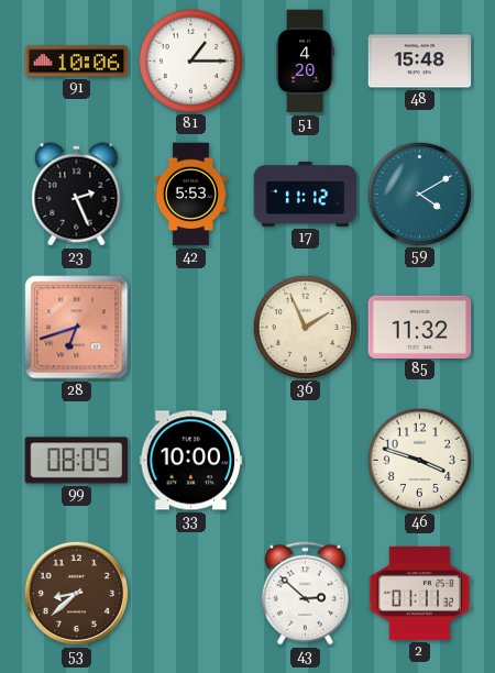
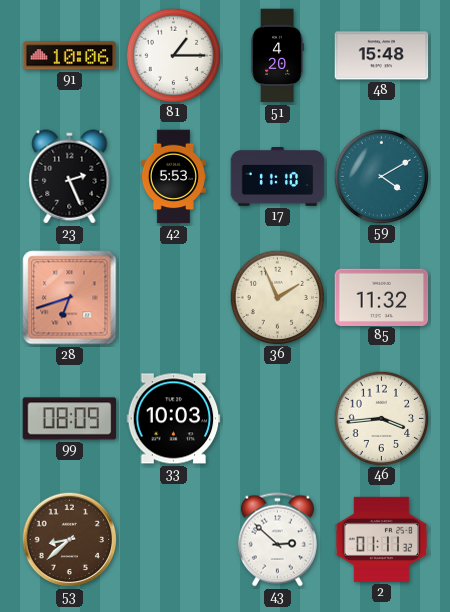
17: 11:12 -> 11:10
33: 10:00 -> 10:03
46: 3:48 -> 3:44
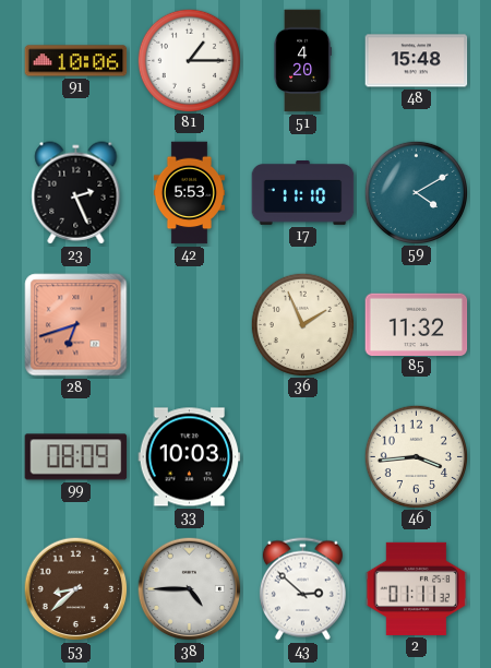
38: none -> 4:45
